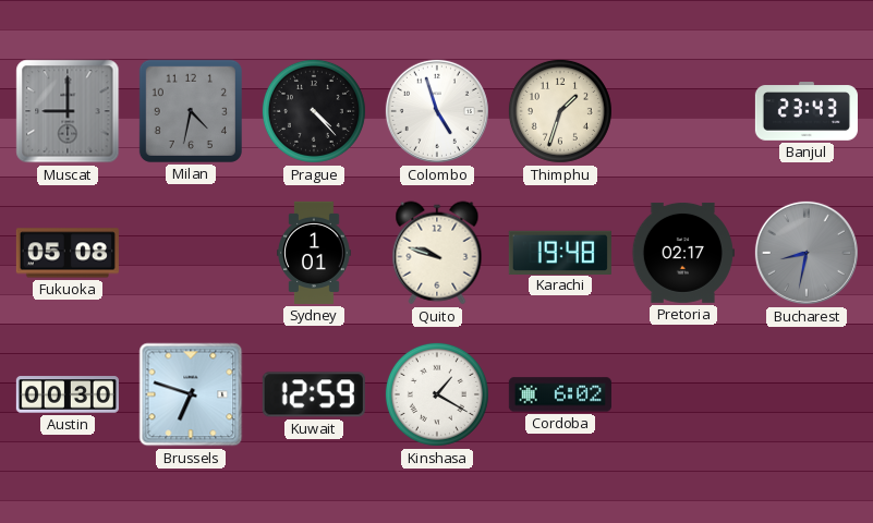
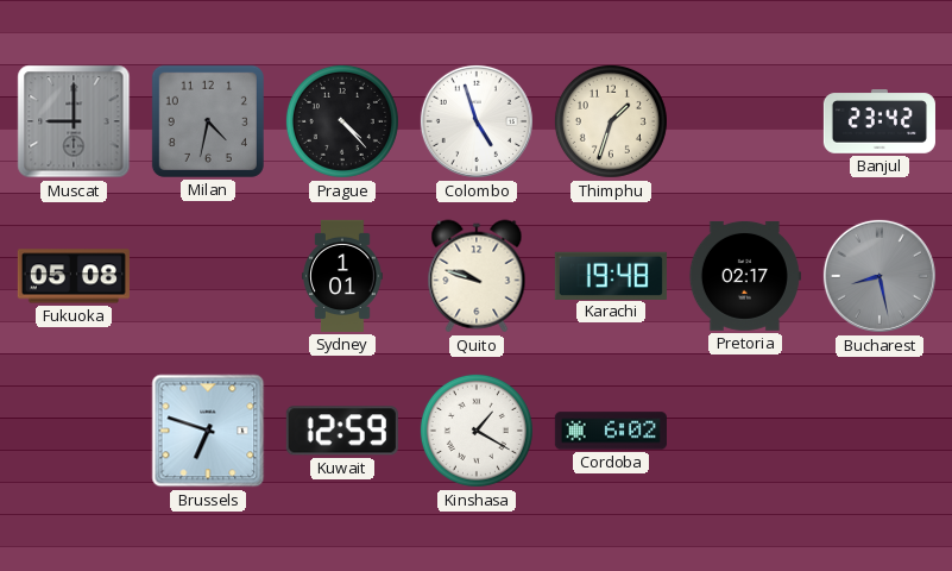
Banjul: 23:43 -> 23:42
Bucharest: 8:32 -> 8:28
Austin: 00:30 -> none
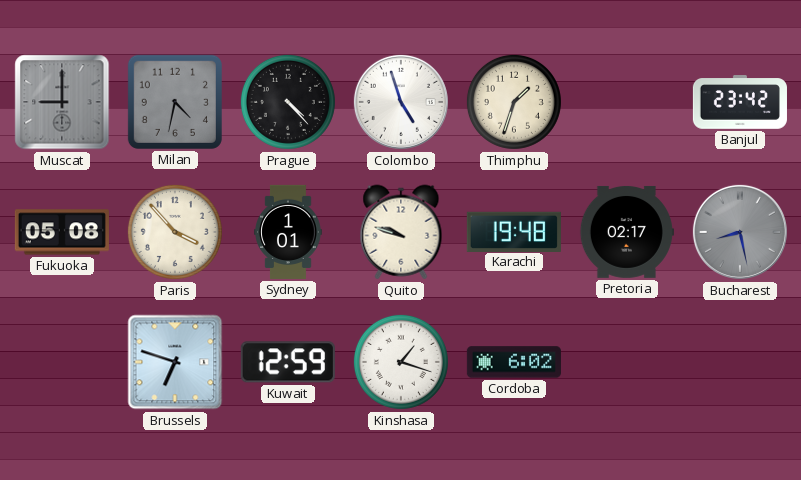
Paris: none -> 3:53
Kinshasa: 1:20 -> 1:18
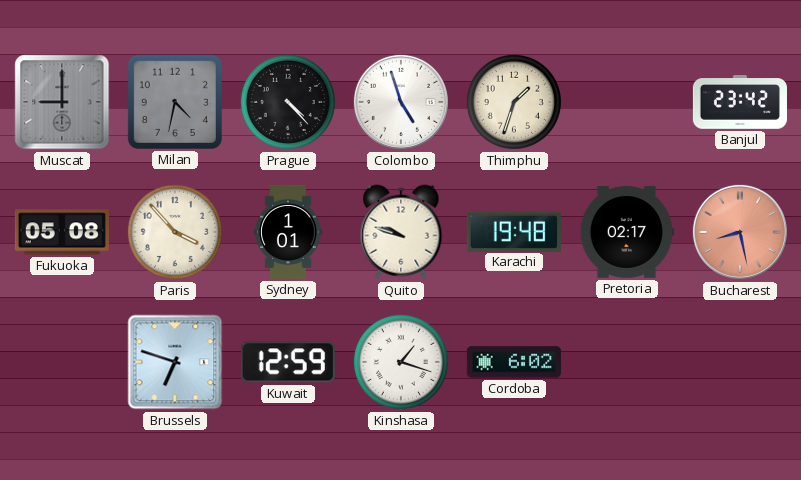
Bucharest dial: grey -> salmon
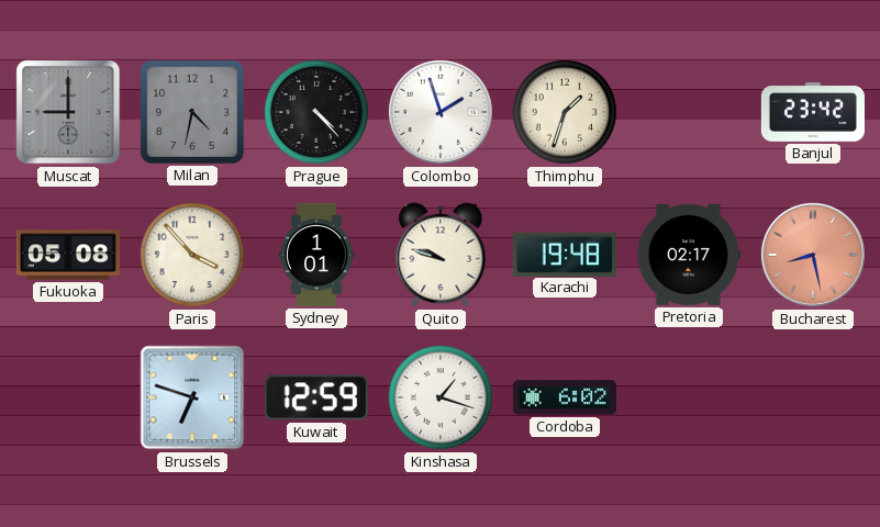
Colombo: 4:57 -> 1:57
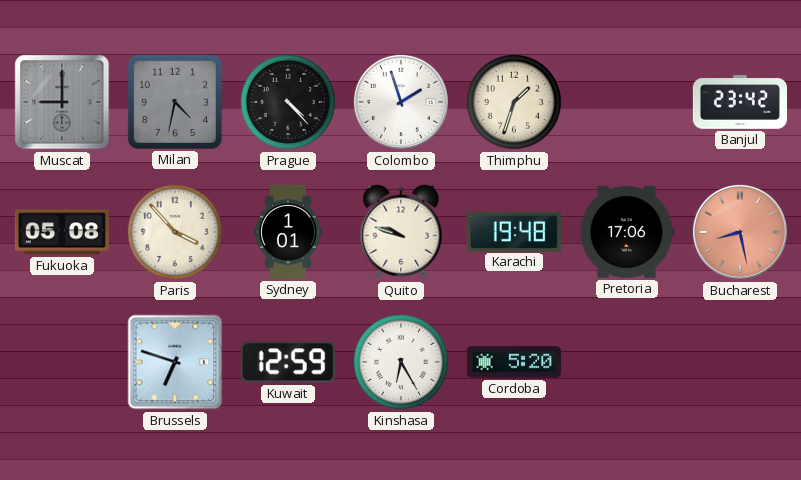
Pretoria: 02:17 -> 17:06
Kinshasa: 1:18 -> 6:25
Cordoba: 6:02 -> 5:20
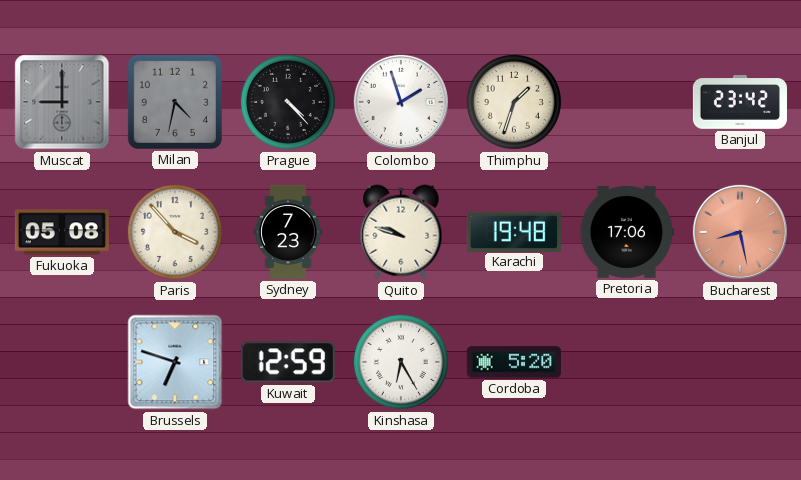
Sydney: 1:01 -> 7:23
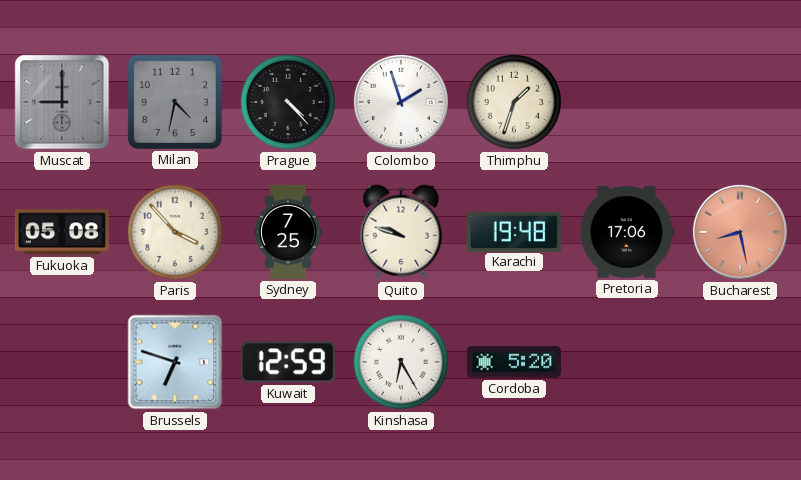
Banjul: 23:42 -> none
Sydney: 7:23 -> 7:25
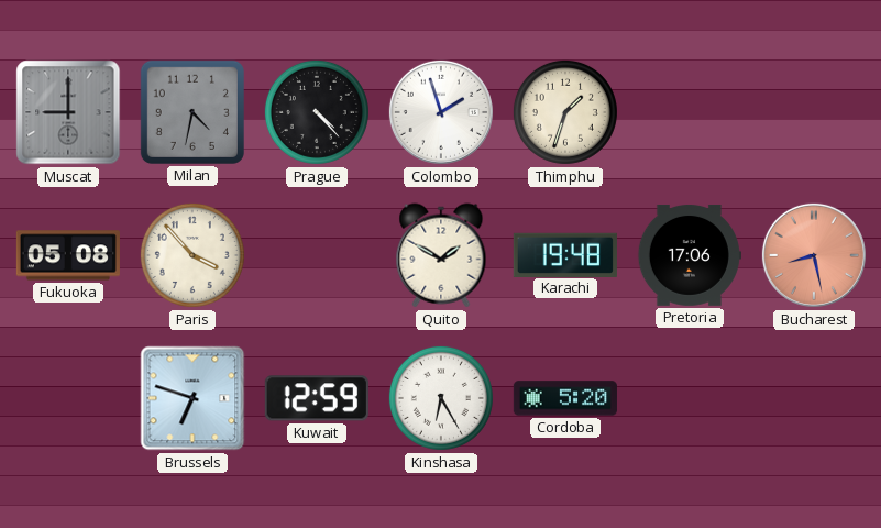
Sydney: 7:25 -> none
Quito: 9:48 -> 1:50
